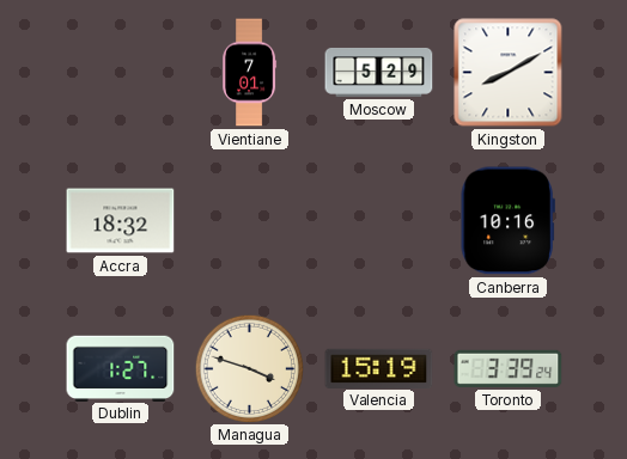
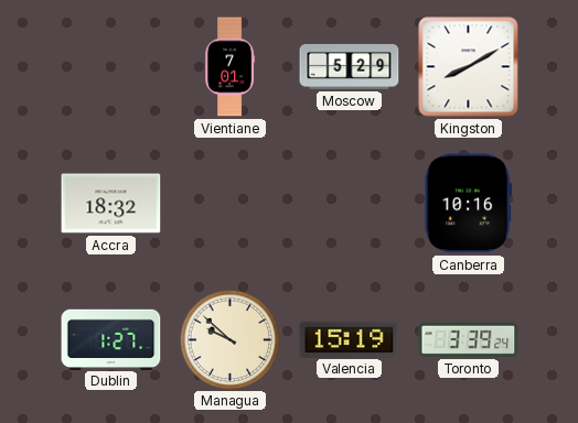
Managua: 3:48 -> 9:52
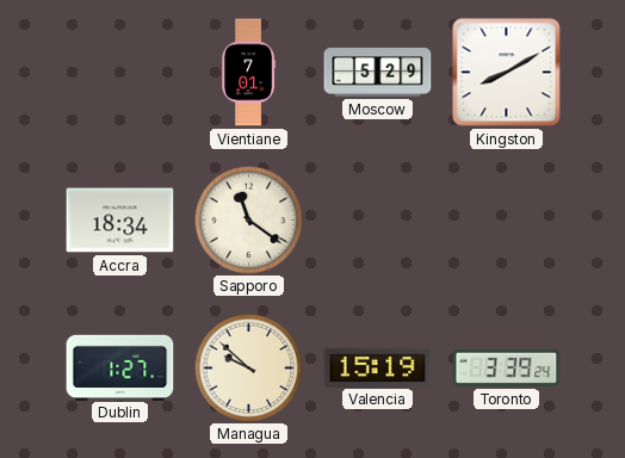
Accra: 18:32 -> 18:34
Sapporo: none -> 11:21
Canberra: 10:16 -> none
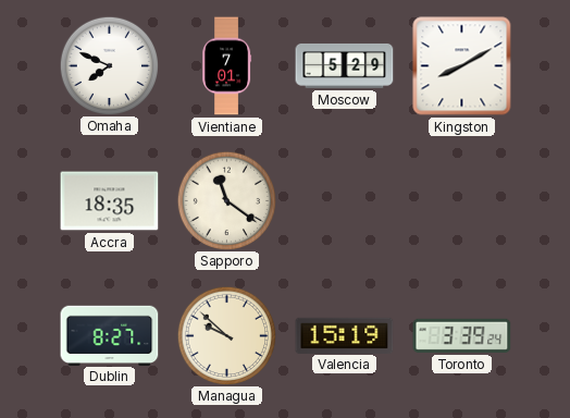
Omaha: none -> 7:49
Accra: 18:34 -> 18:35
Dublin: 1:27 -> 8:27
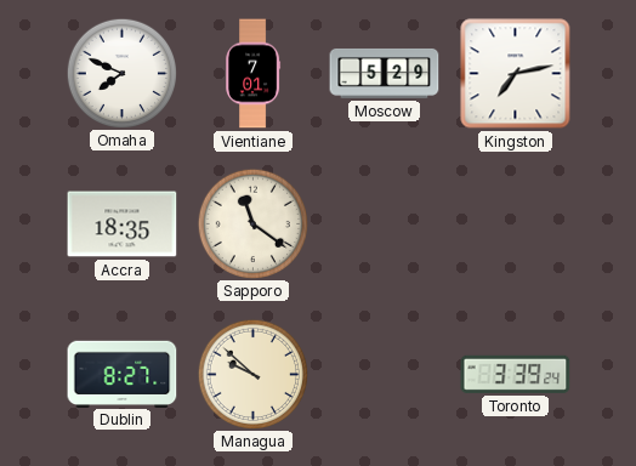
Kingston: 8:10 -> 7:13
Valencia: 15:19 -> none
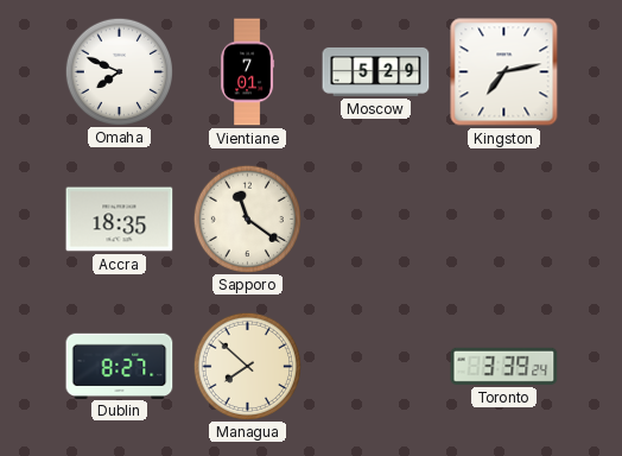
Managua: 9:52 -> 7:52
